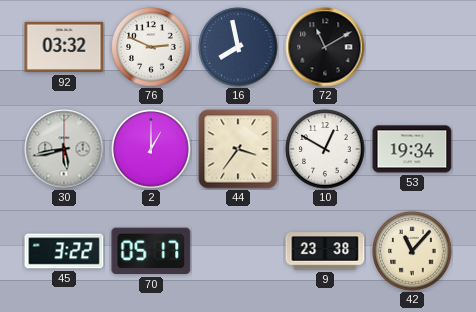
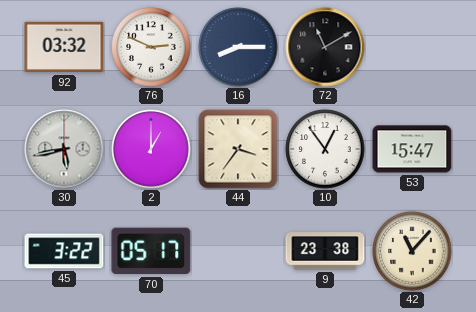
16: 7:58 -> 8:15
10: 12:50 -> 12:54
53: 19:34 -> 15:47
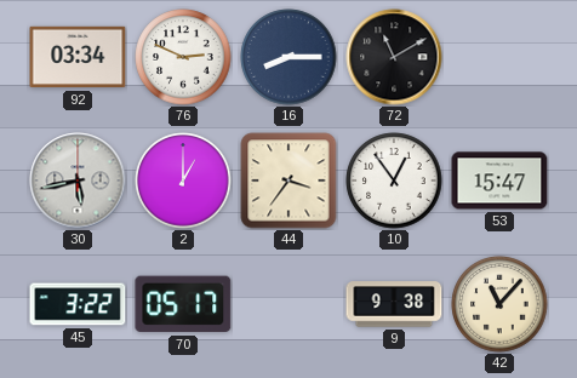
92: 03:32 -> 03:34
9: 23:38 -> 9:38
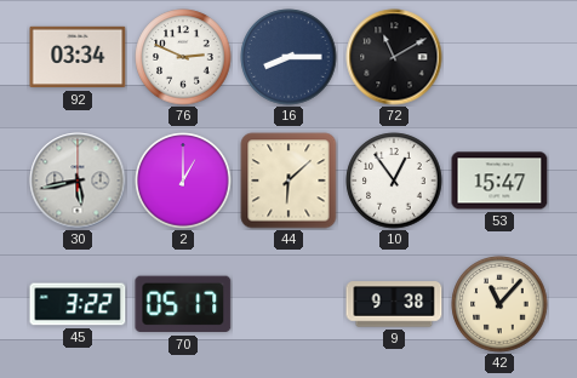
44: 3:36 -> 6:08
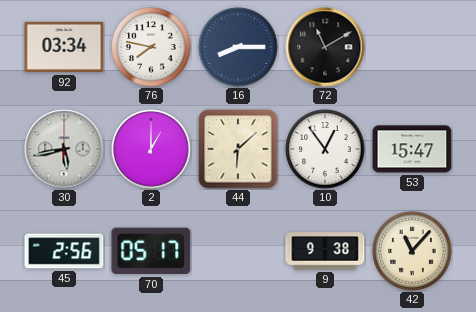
76: 2:49 -> 7:47
45: 3:22 -> 2:56
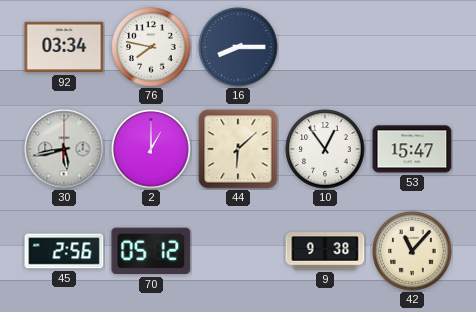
72: 11:10 -> none
70: 05:17 -> 05:12
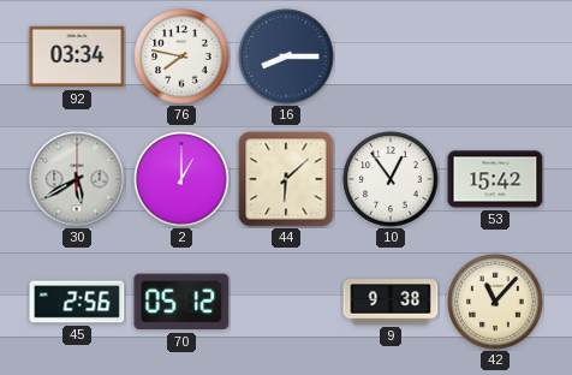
30: 5:43 -> 5:40
53: 15:47 -> 15:42
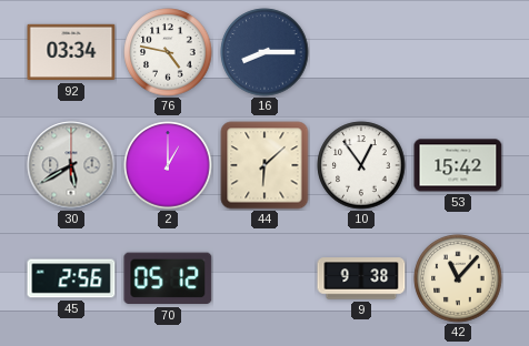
76: 7:47 -> 4:47
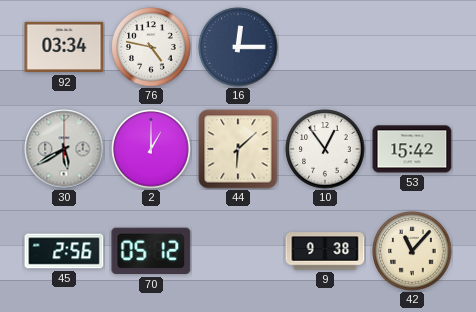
16: 8:15 -> 12:15
